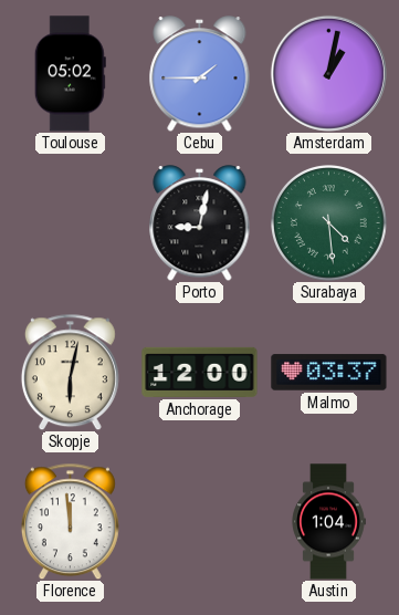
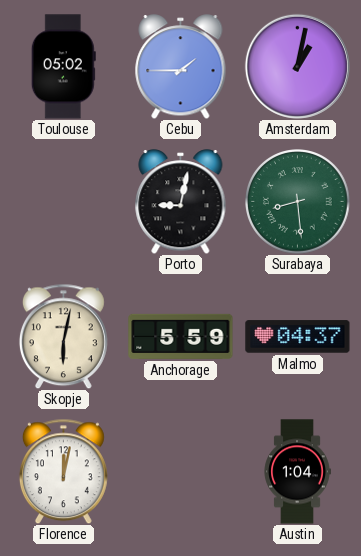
Surabaya: 4:29 -> 8:29
Anchorage: 12:00 -> 5:59
Malmo: 03:37 -> 04:37
Florence: 11:59 -> 12:02
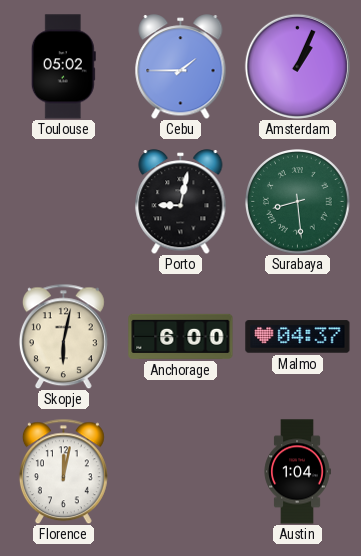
Amsterdam: 1:02 -> 1:04
Anchorage: 5:59 -> 6:00
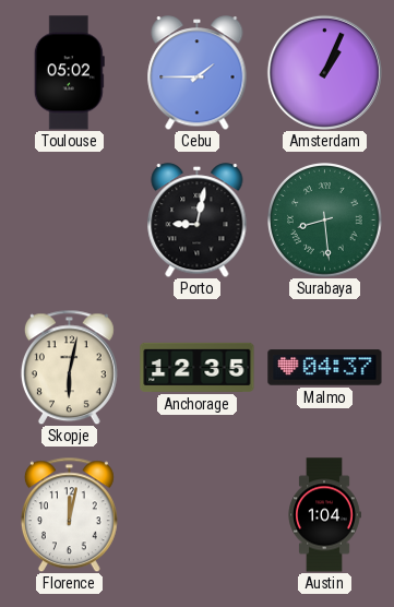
Anchorage: 6:00 -> 12:35
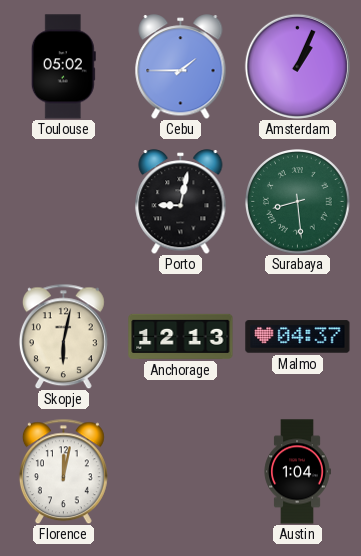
Anchorage: 12:35 -> 12:13
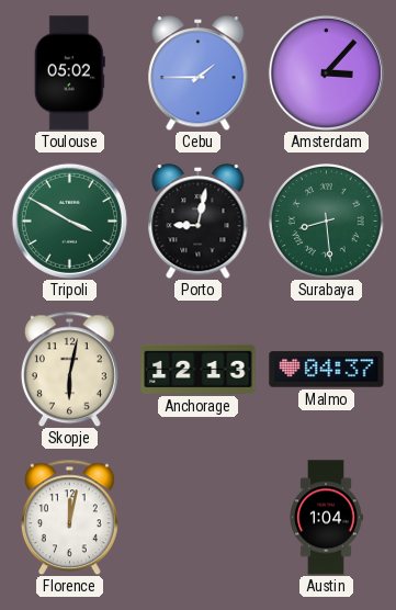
Amsterdam: 1:04 -> 3:07
Tripoli: none -> 3:50
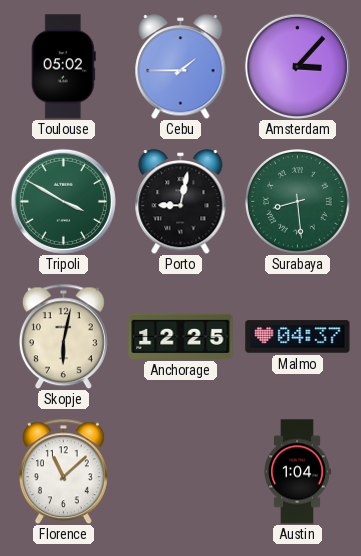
Anchorage: 12:13 -> 12:25
Florence: 12:02 -> 11:08
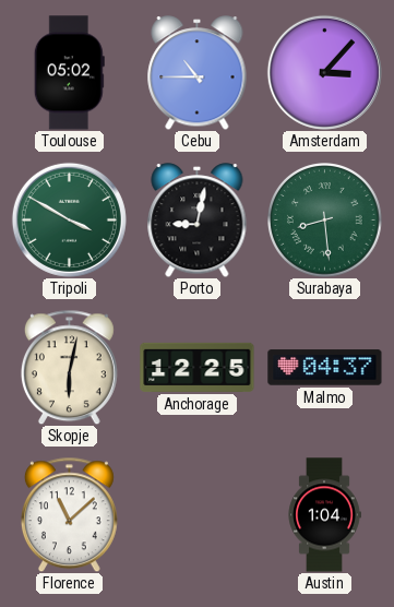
Cebu: 1:45 -> 10:45
